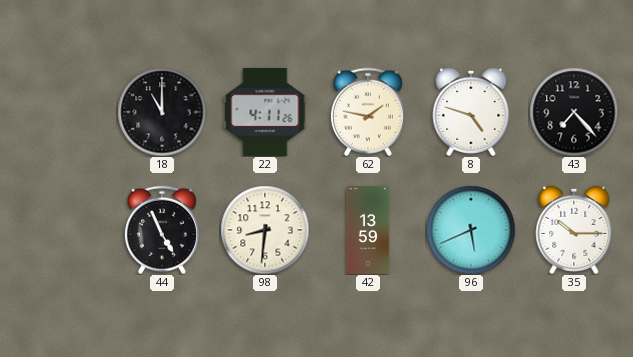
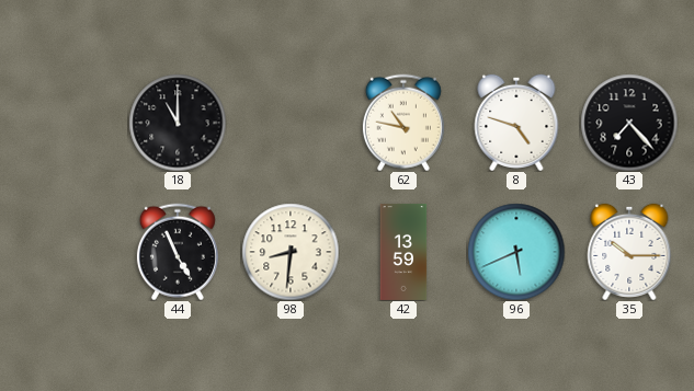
22: 4:11 -> none
62: 1:47 -> 10:47
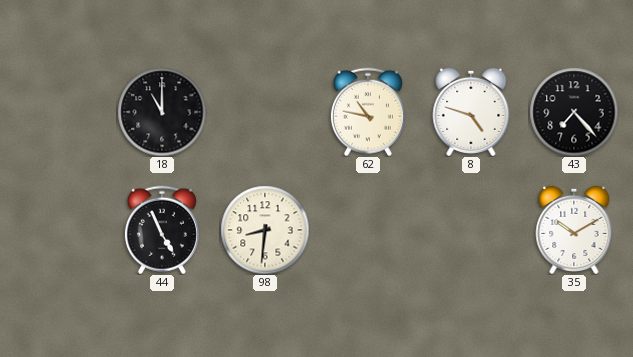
42: 13:59 -> none
96: 5:41 -> none
35: 10:15 -> 10:10
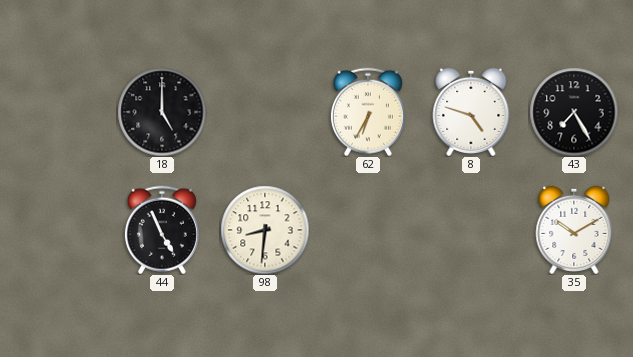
18: 11:00 -> 5:00
62: 10:47 -> 6:35
43: 7:23 -> 7:25
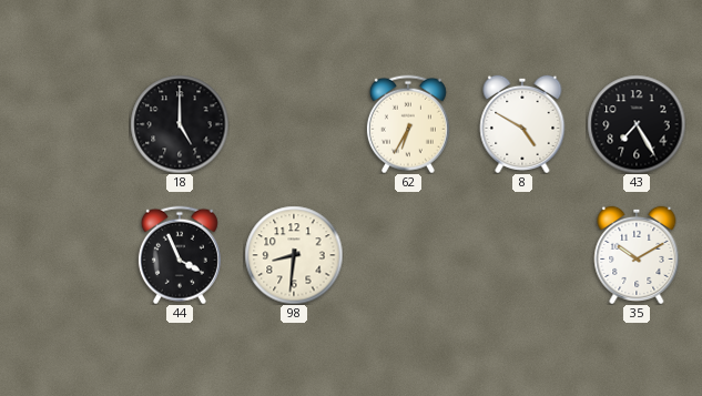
8: 4:48 -> 4:50
44: 4:56 -> 3:56
